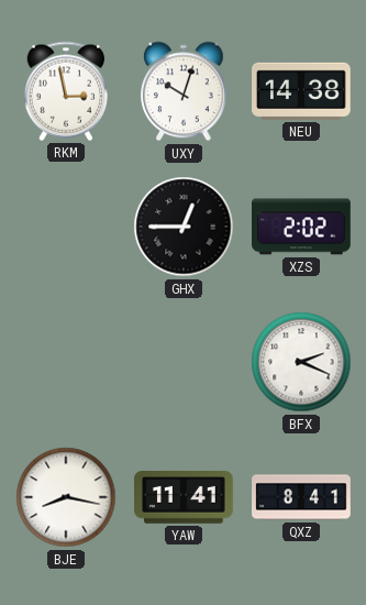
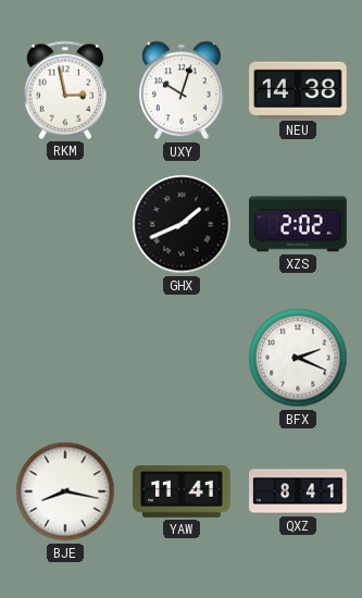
GHX: 12:45 -> 1:41
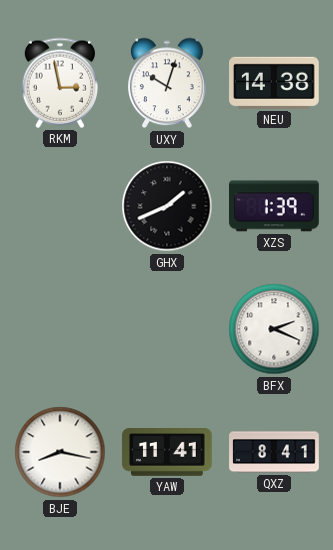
XZS: 2:02 -> 1:39
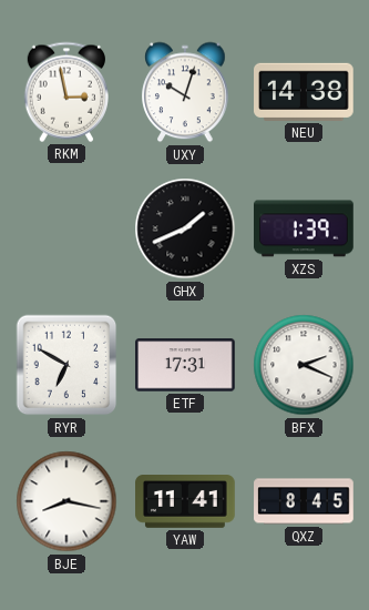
RYR: none -> 6:50
ETF: none -> 17:31
QXZ: 8:41 -> 8:45
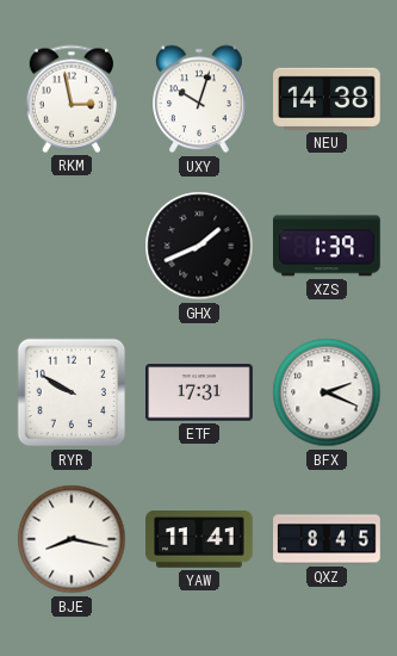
RYR: 6:50 -> 9:50
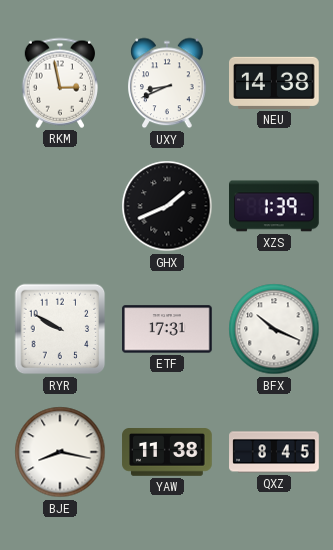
UXY: 10:03 -> 8:41
BFX: 2:19 -> 10:19
YAW: 11:41 -> 11:38
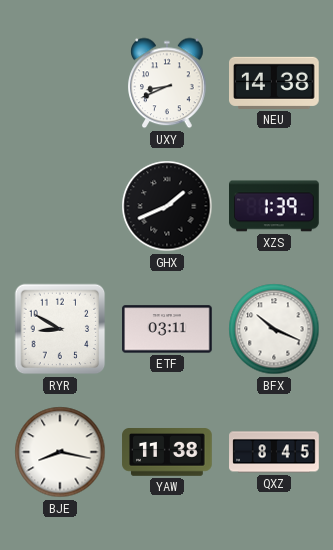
RKM: 2:58 -> none
RYR: 9:50 -> 8:50
ETF: 17:31 -> 03:11
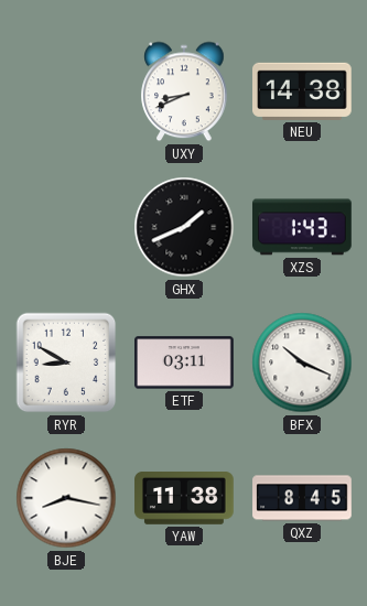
XZS: 1:39 -> 1:43
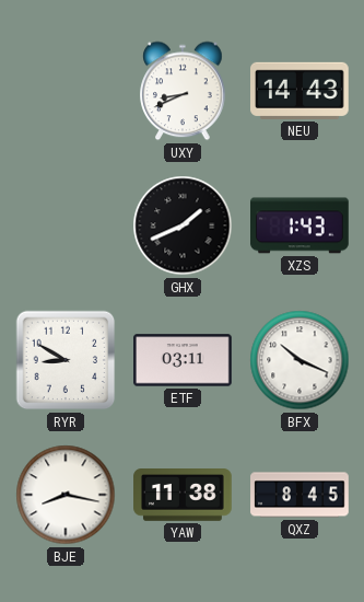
NEU: 14:38 -> 14:43
